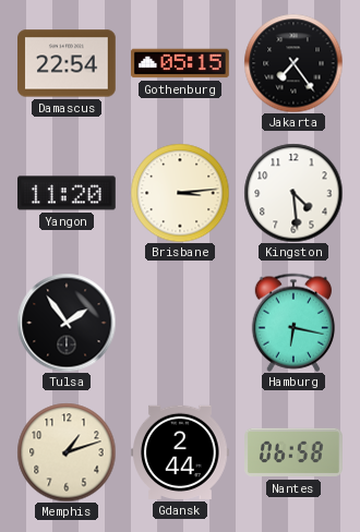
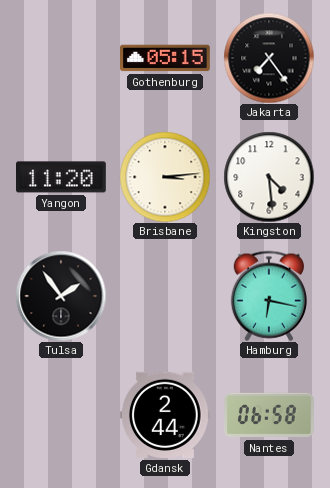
Damascus: 22:54 -> none
Memphis: 1:12 -> none
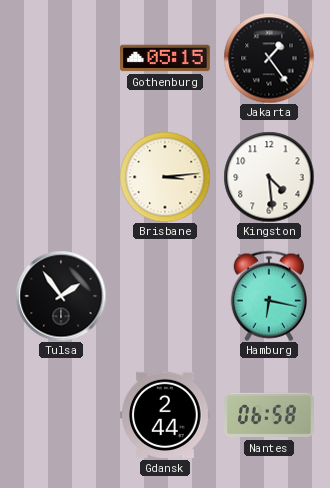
Jakarta: 7:24 -> 1:24
Yangon: 11:20 -> none
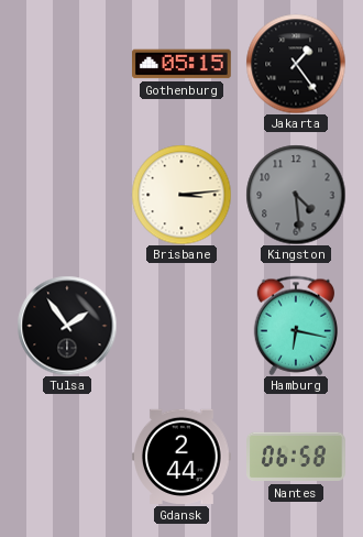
Kingston dial: white -> grey
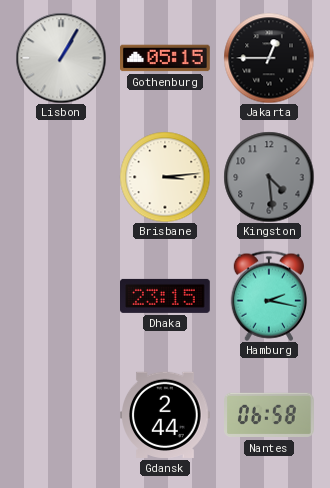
Lisbon: none -> 1:05
Jakarta: 1:24 -> 12:45
Tulsa: 1:54 -> none
Dhaka: none -> 23:15
Hamburg: 6:17 -> 2:17
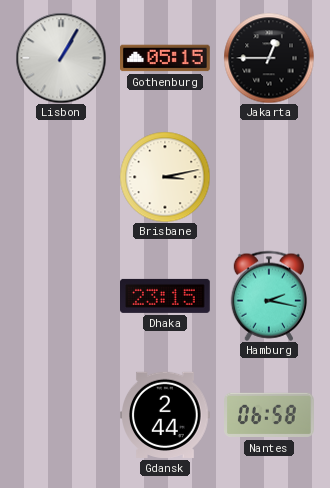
Brisbane: 3:14 -> 3:13
Kingston: 4:29 -> none
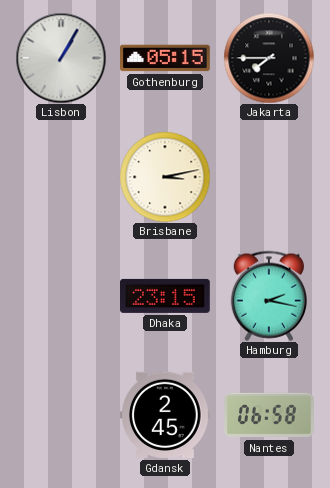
Jakarta: 12:45 -> 7:45
Gdansk: 2:44 -> 2:45
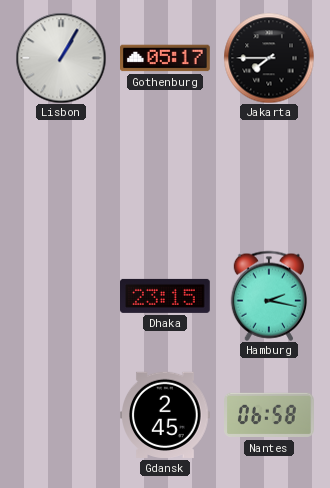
Gothenburg: 05:15 -> 05:17
Brisbane: 3:13 -> none
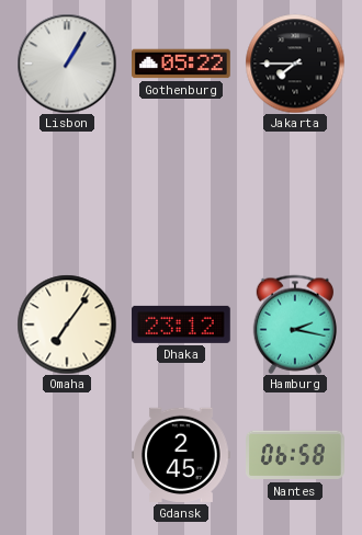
Gothenburg: 05:17 -> 05:22
Omaha: none -> 7:06
Dhaka: 23:15 -> 23:12
